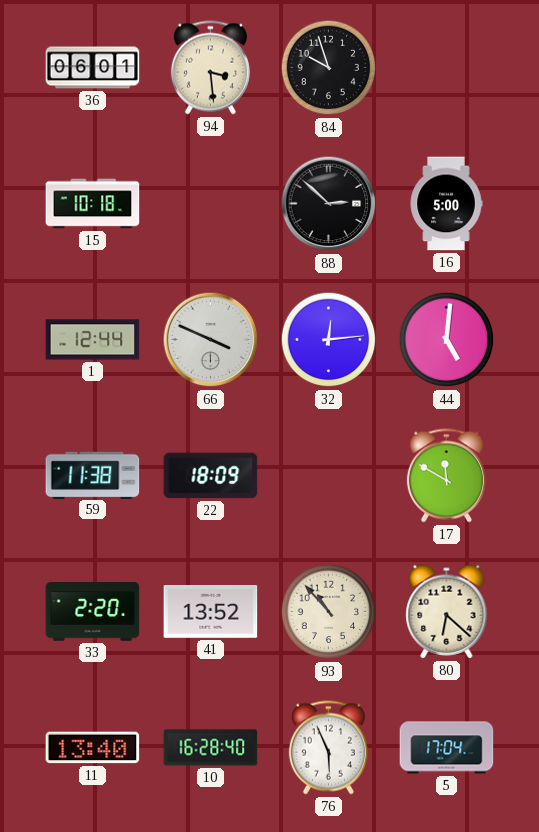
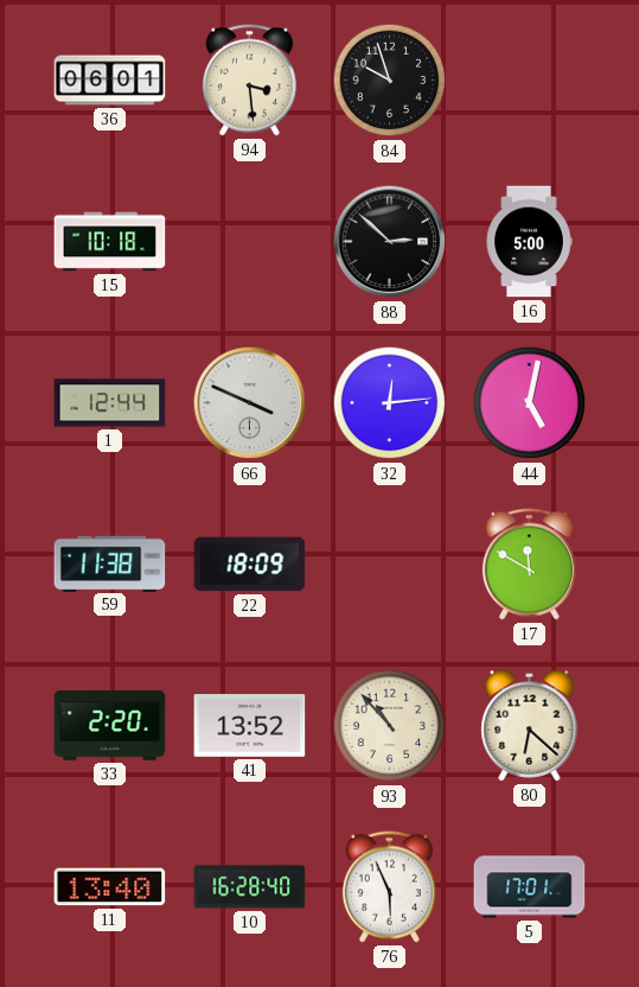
44: 5:01 -> 5:02
5: 17:04 -> 17:01
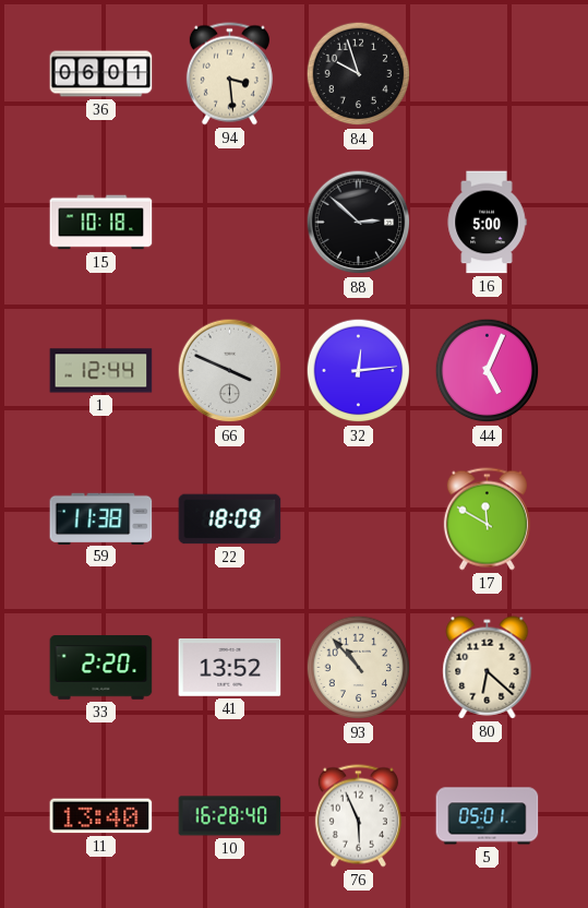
44: 5:02 -> 5:04
5: 17:01 -> 05:01
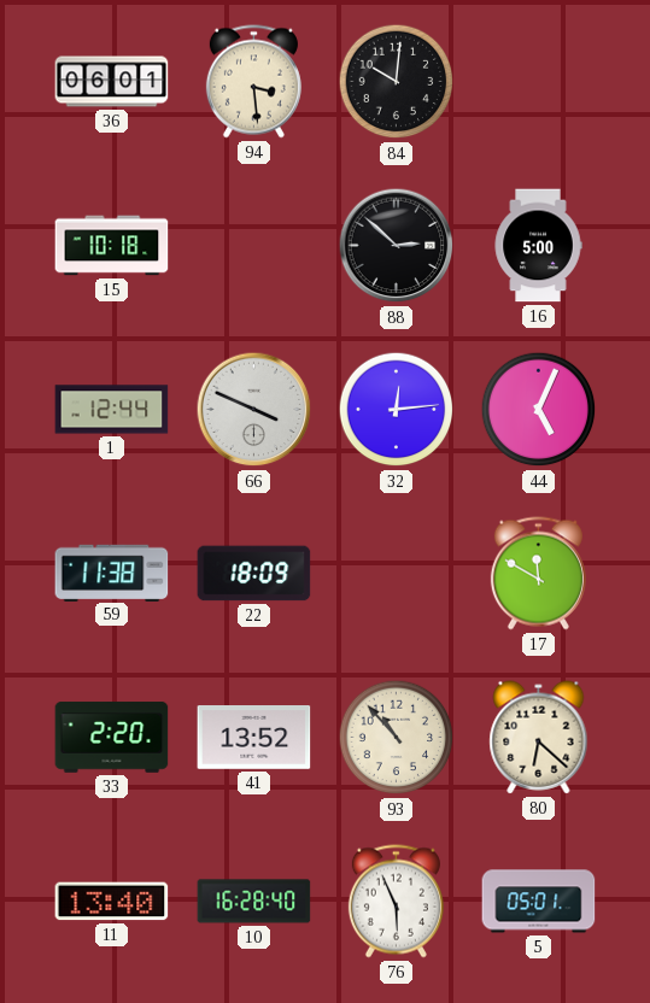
84: 9:57 -> 10:01
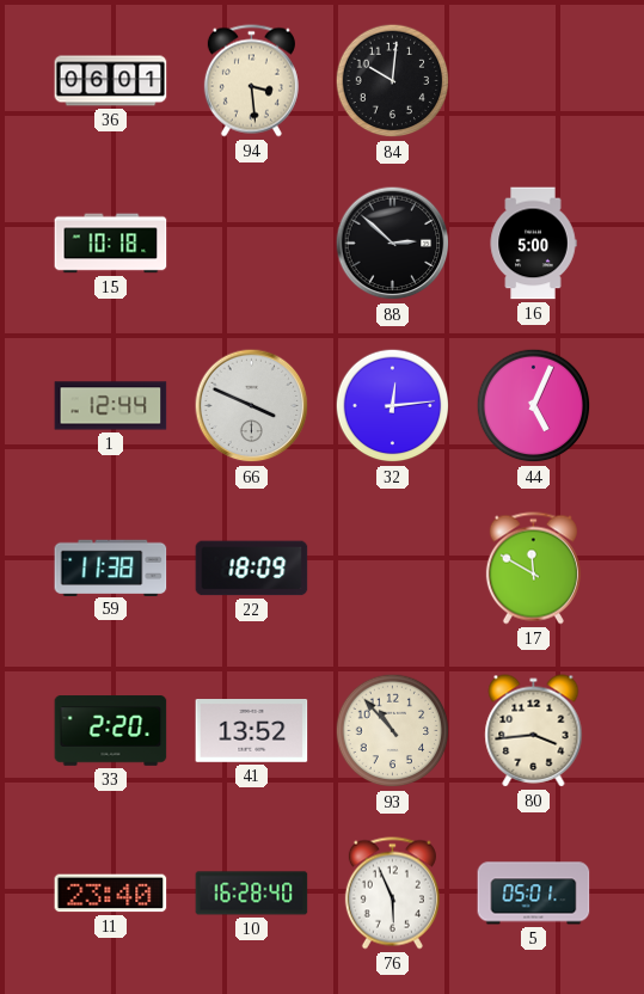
80: 6:22 -> 3:44
11: 13:40 -> 23:40
